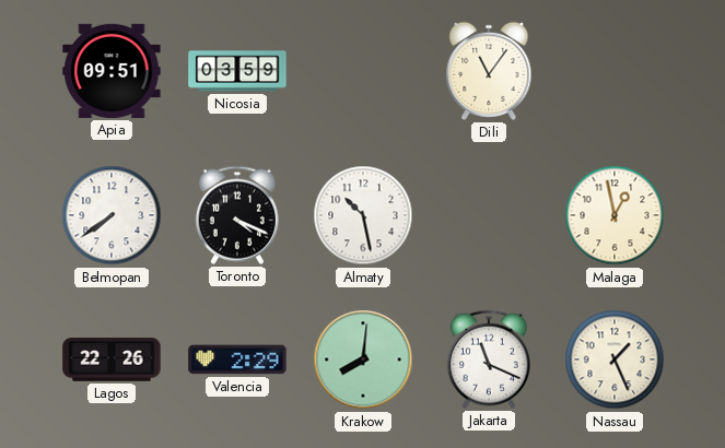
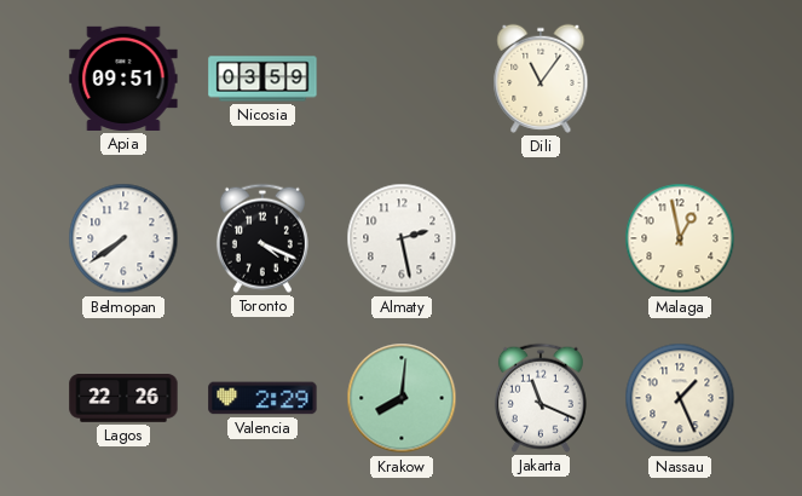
Almaty: 10:28 -> 2:28
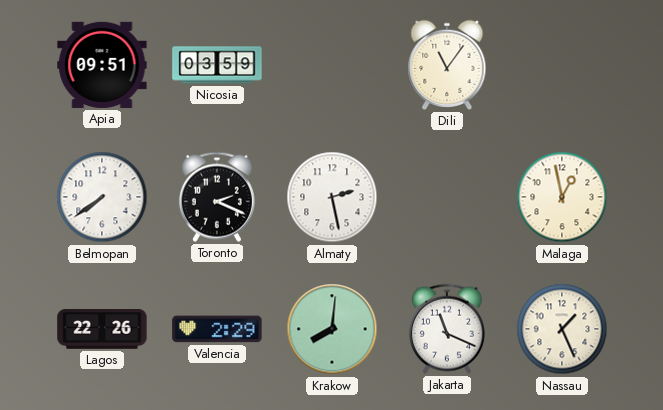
Toronto: 4:19 -> 2:19
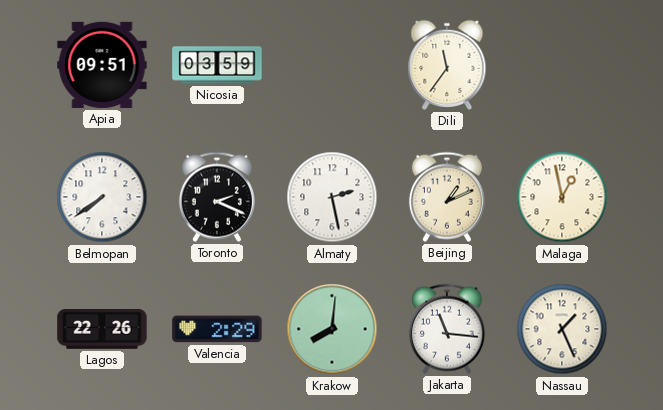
Dili: 11:06 -> 11:36
Beijing: none -> 1:11
Jakarta: 11:19 -> 11:16
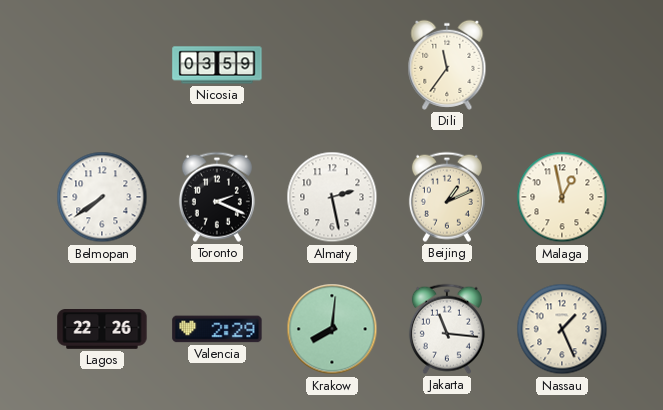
Apia: 09:51 -> none
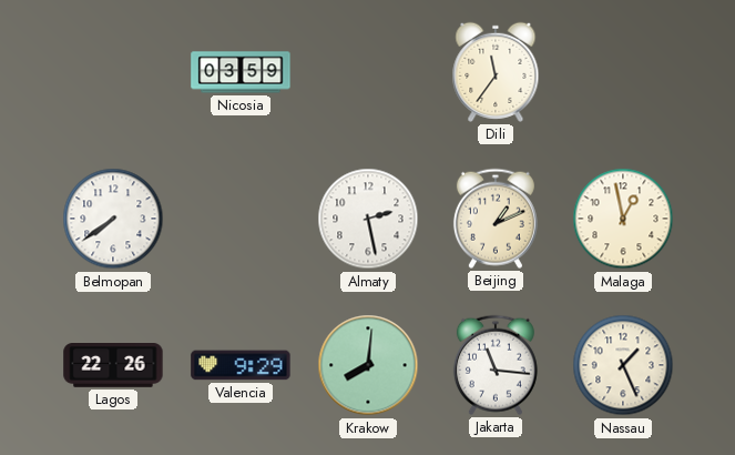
Toronto: 2:19 -> none
Valencia: 2:29 -> 9:29
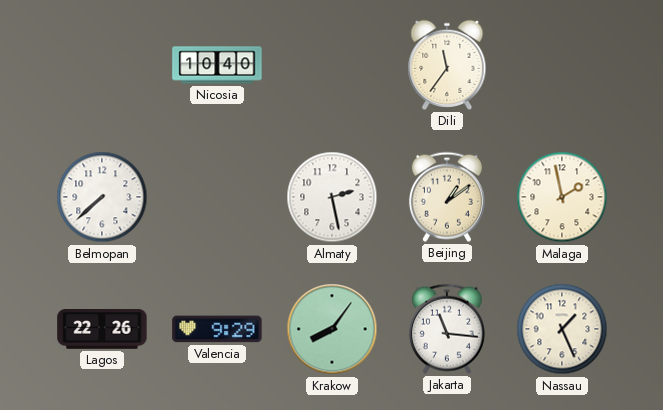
Nicosia: 03:59 -> 10:40
Belmopan: 7:39 -> 7:38
Beijing: 1:11 -> 1:09
Malaga: 12:58 -> 1:58
Krakow: 8:01 -> 8:06
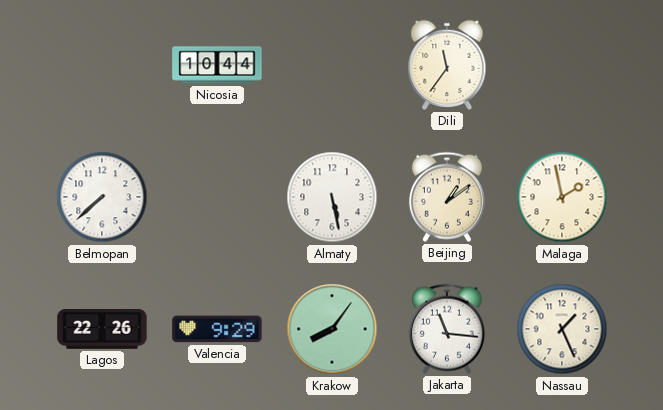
Nicosia: 10:40 -> 10:44
Almaty: 2:28 -> 5:28
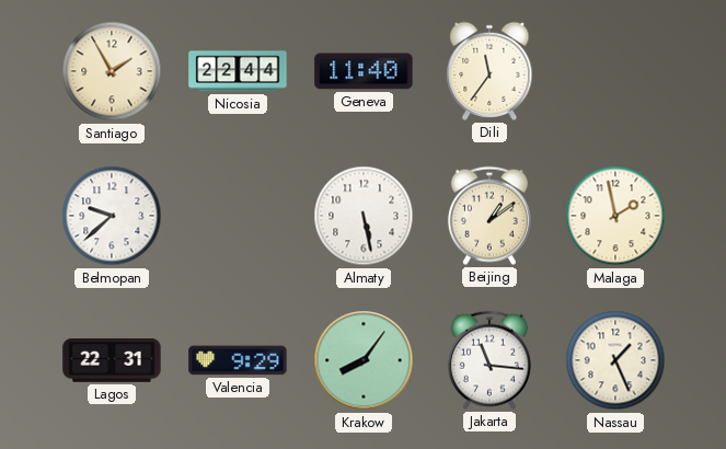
Santiago: none -> 1:55
Nicosia: 10:44 -> 22:44
Geneva: none -> 11:40
Belmopan: 7:38 -> 9:38
Lagos: 22:26 -> 22:31
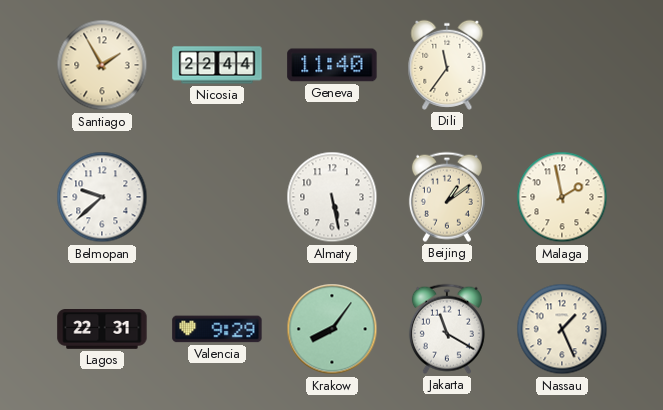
Jakarta: 11:16 -> 11:20
